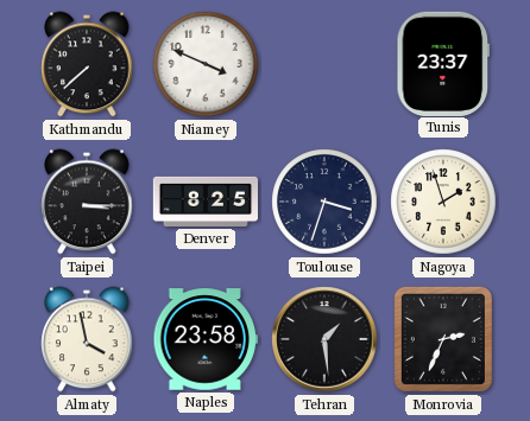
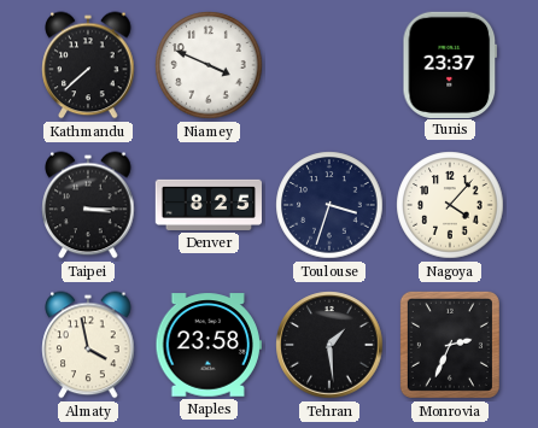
Nagoya: 1:57 -> 4:07
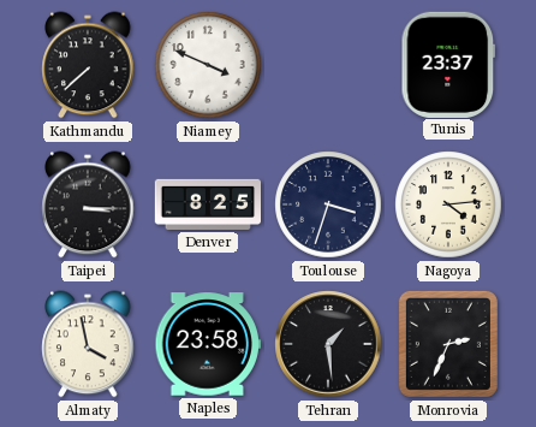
Nagoya: 4:07 -> 4:14
